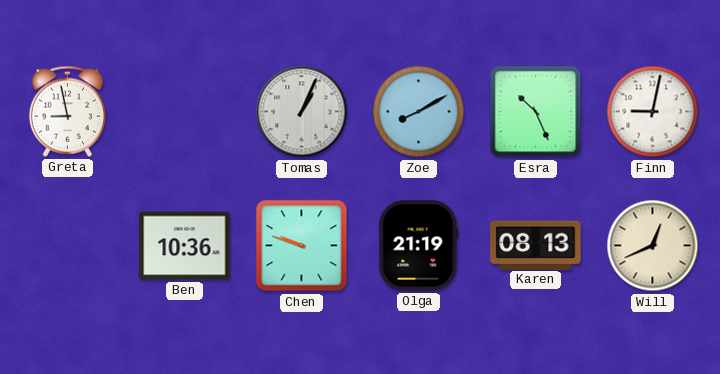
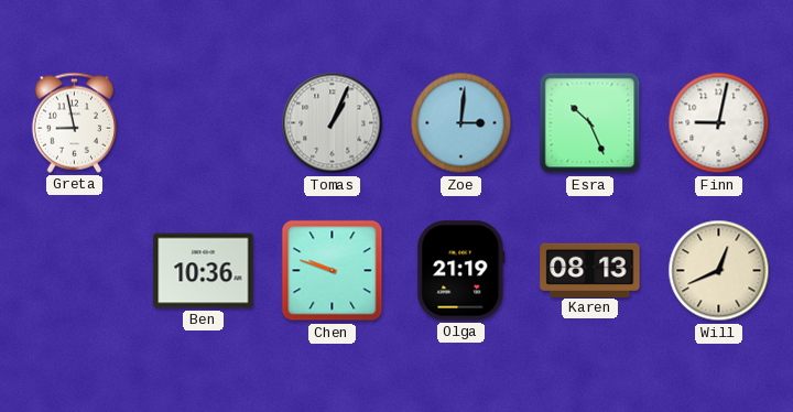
Zoe: 8:10 -> 3:01
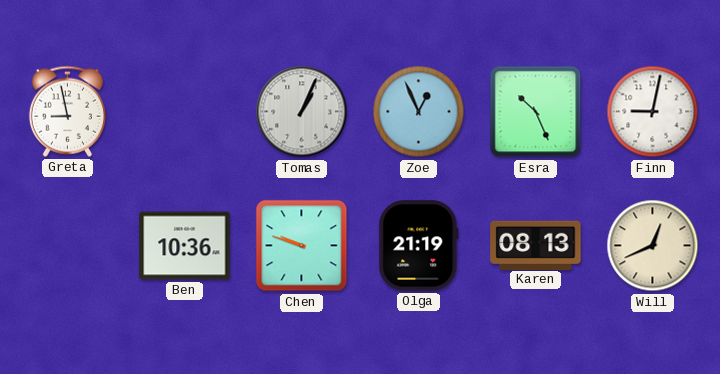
Zoe: 3:01 -> 12:56
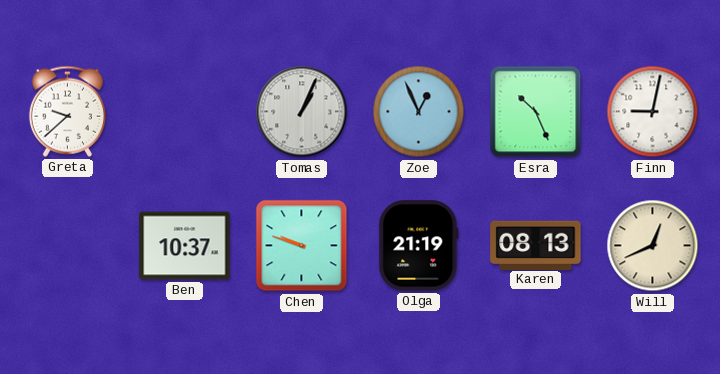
Greta: 8:58 -> 9:38
Ben: 10:36 -> 10:37
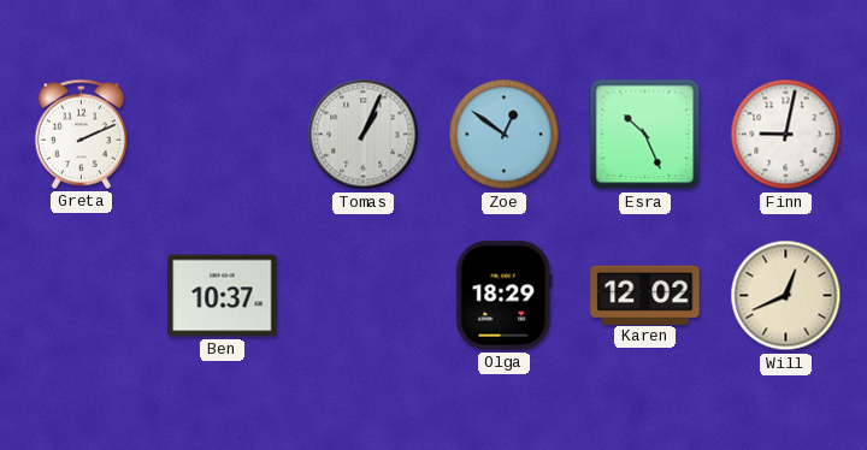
Greta: 9:38 -> 2:11
Zoe: 12:56 -> 12:51
Chen: 9:48 -> none
Olga: 21:19 -> 18:29
Karen: 08:13 -> 12:02
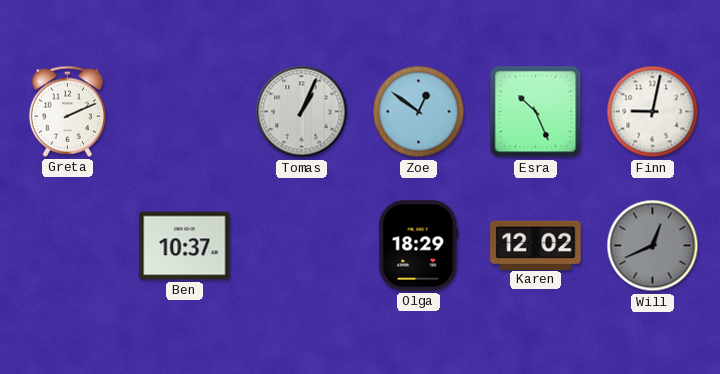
Will dial: cream -> grey
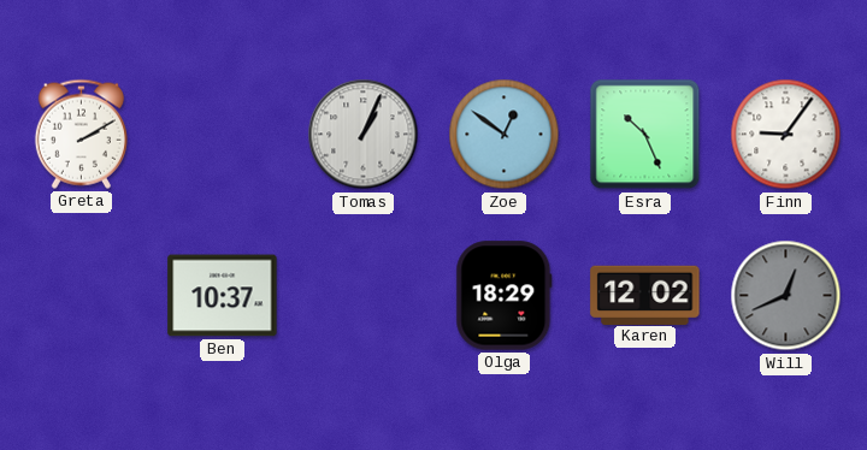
Greta: 2:11 -> 2:10
Finn: 9:02 -> 9:06
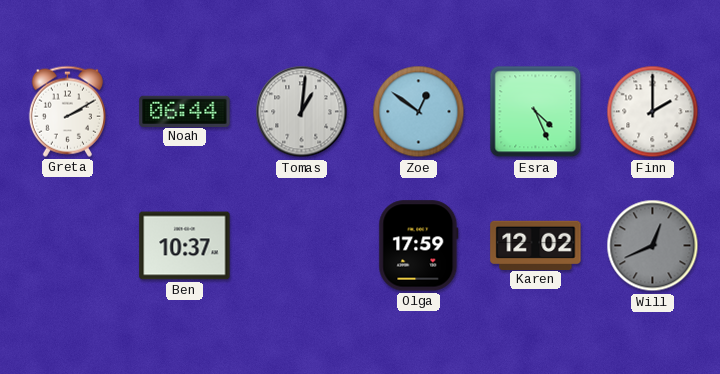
Noah: none -> 06:44
Tomas: 1:04 -> 1:01
Esra: 10:26 -> 4:26
Finn: 9:06 -> 2:00
Olga: 18:29 -> 17:59
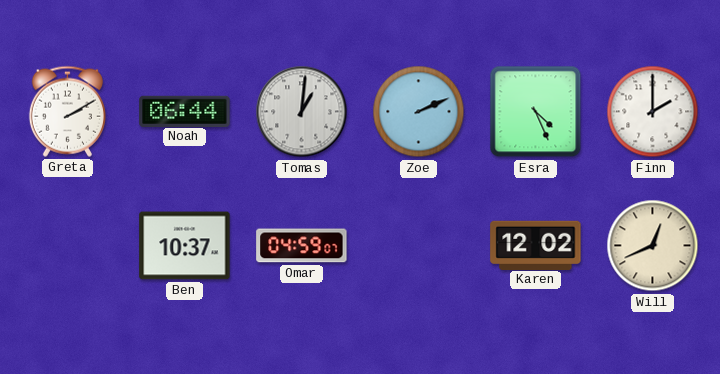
Zoe: 12:51 -> 2:11
Omar: none -> 04:59
Olga: 17:59 -> none
Will dial: grey -> cream
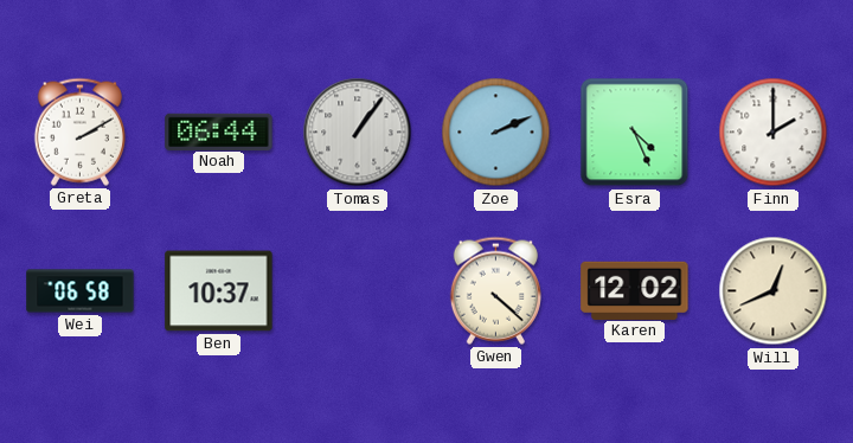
Tomas: 1:01 -> 1:06
Wei: none -> 06:58
Omar: 04:59 -> none
Gwen: none -> 4:22
